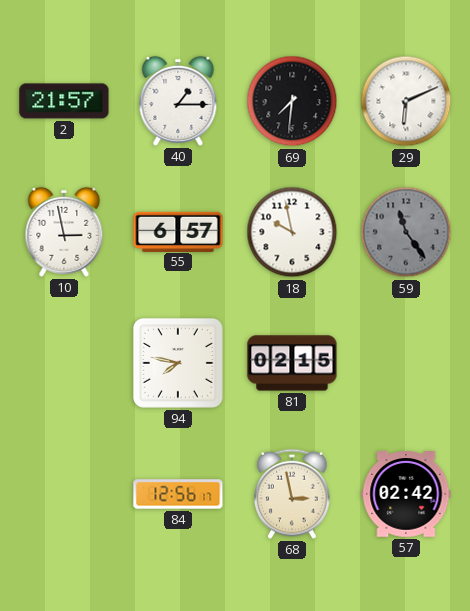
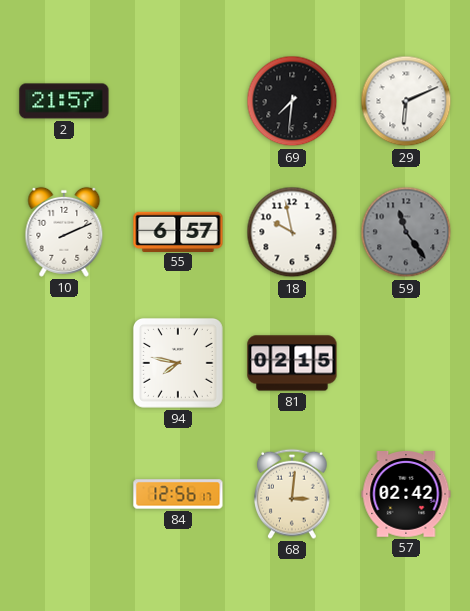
40: 1:15 -> none
10: 2:58 -> 2:11
68: 2:58 -> 3:01
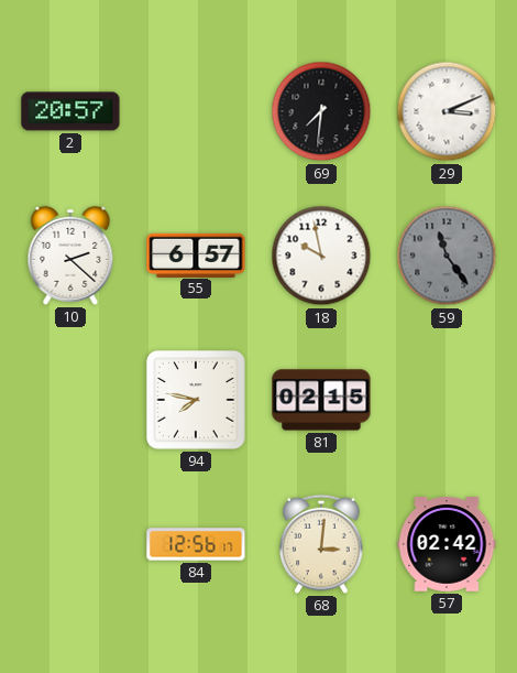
2: 21:57 -> 20:57
29: 6:11 -> 3:11
10: 2:11 -> 2:22
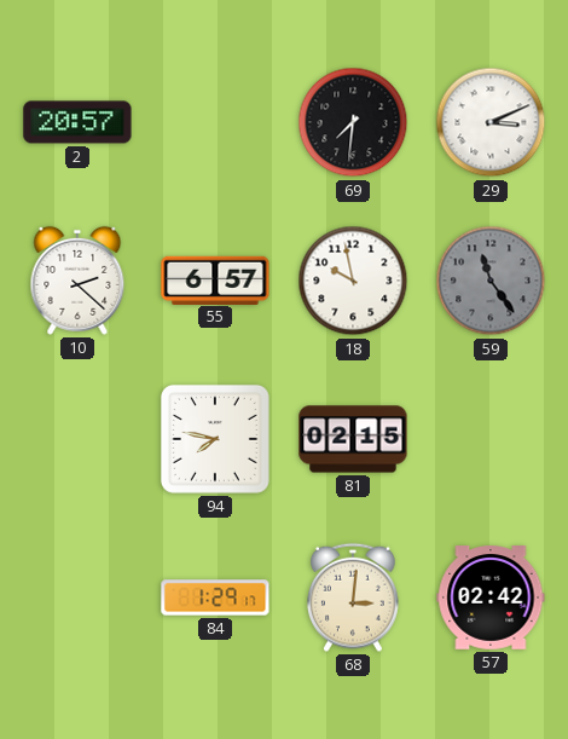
84: 12:56 -> 1:29
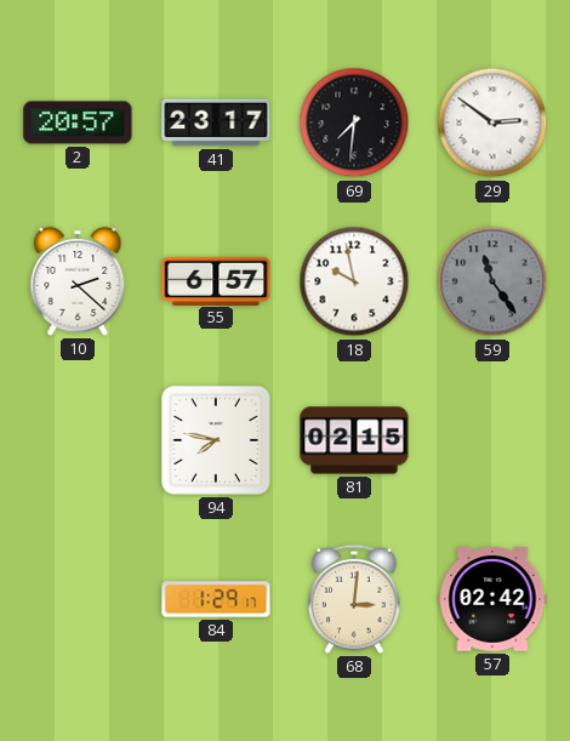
41: none -> 23:17
29: 3:11 -> 2:51
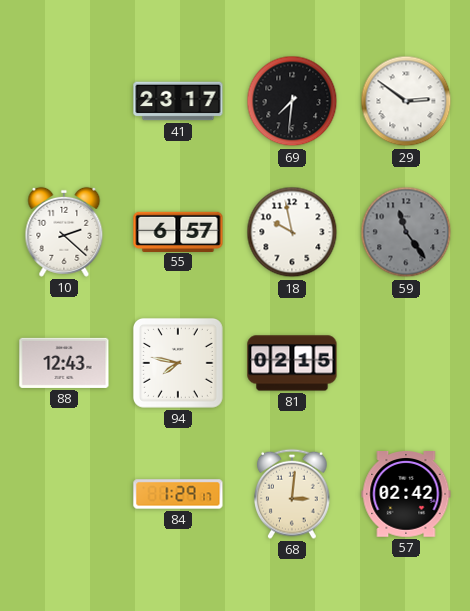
2: 20:57 -> none
88: none -> 12:43
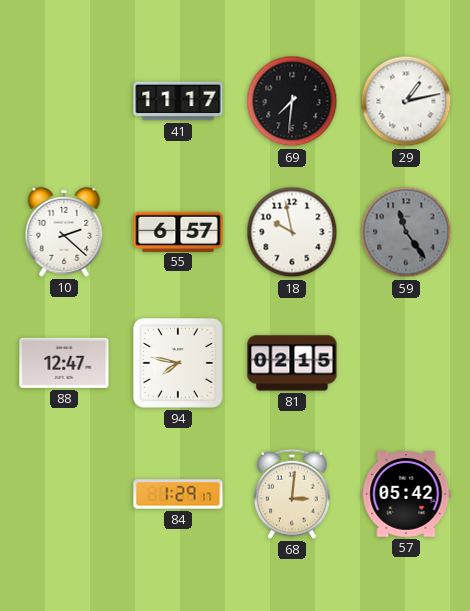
41: 23:17 -> 11:17
29: 2:51 -> 1:13
88: 12:43 -> 12:47
57: 02:42 -> 05:42
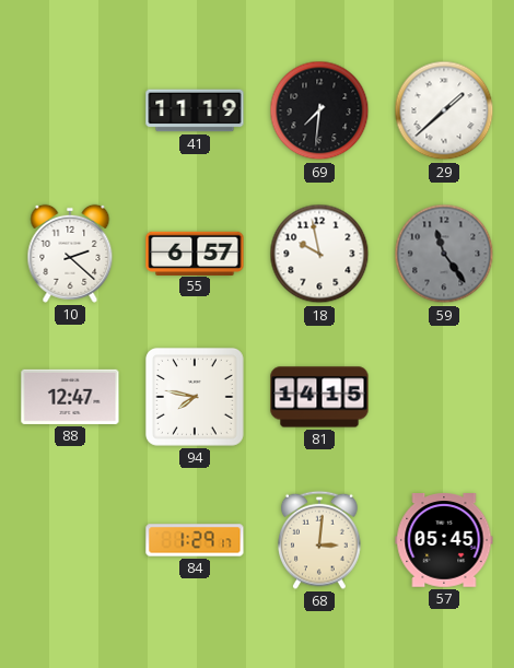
41: 11:17 -> 11:19
29: 1:13 -> 1:38
81: 02:15 -> 14:15
57: 05:42 -> 05:45
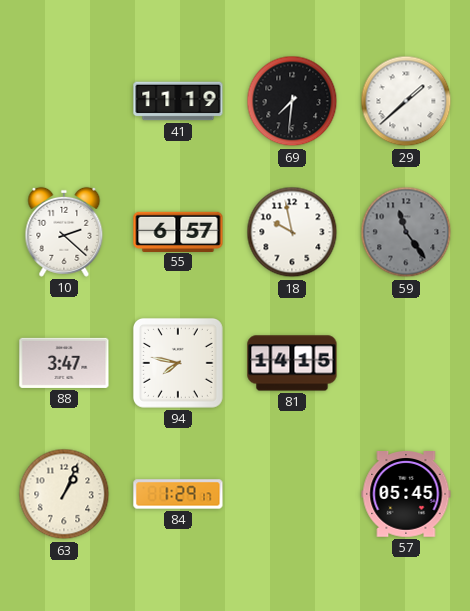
88: 12:47 -> 3:47
63: none -> 1:04
68: 3:01 -> none
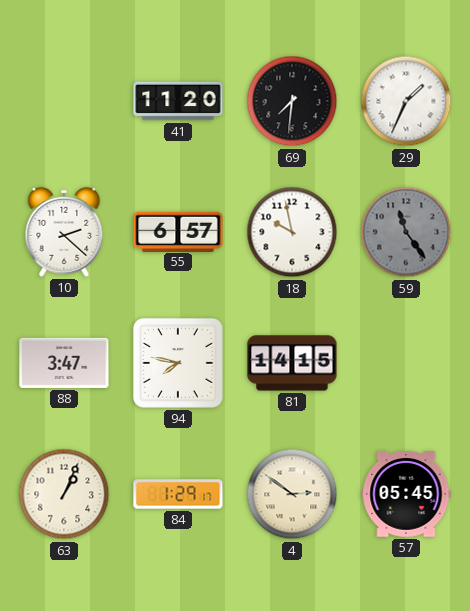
41: 11:19 -> 11:20
29: 1:38 -> 1:34
4: none -> 2:51
